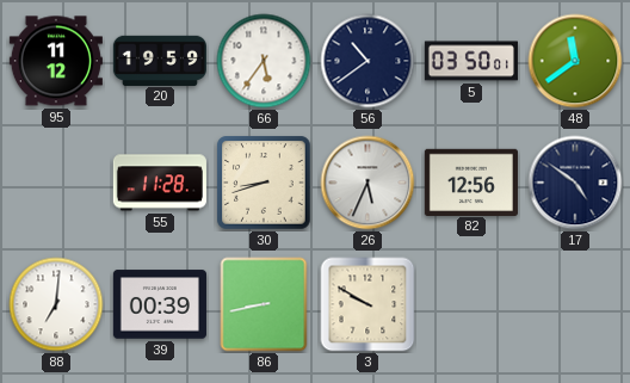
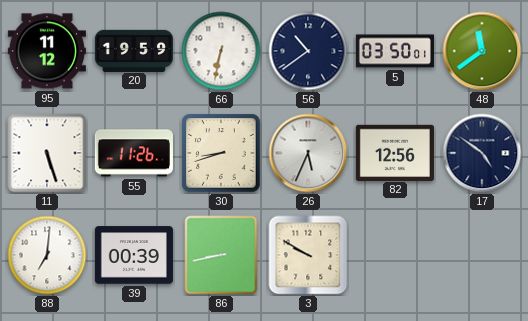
66: 5:36 -> 6:32
11: none -> 5:27
55: 11:28 -> 11:26
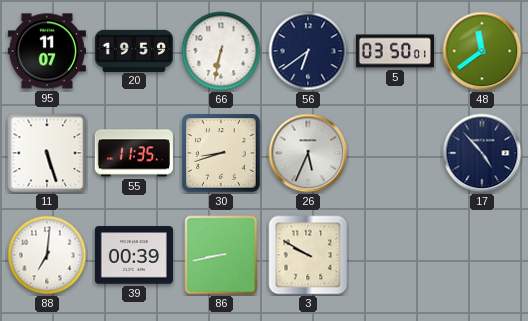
95: 11:12 -> 11:07
56: 10:39 -> 6:39
55: 11:26 -> 11:35
82: 12:56 -> none
17: 4:51 -> 4:53
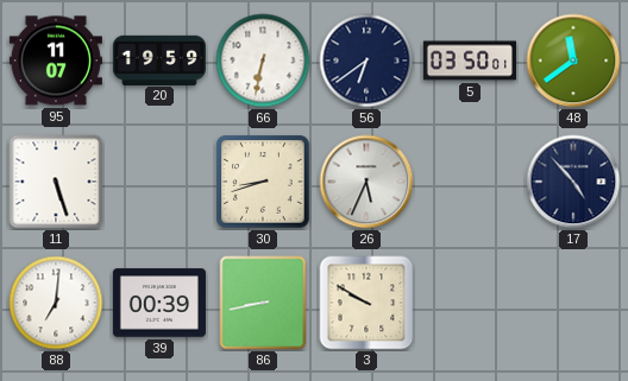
55: 11:35 -> none
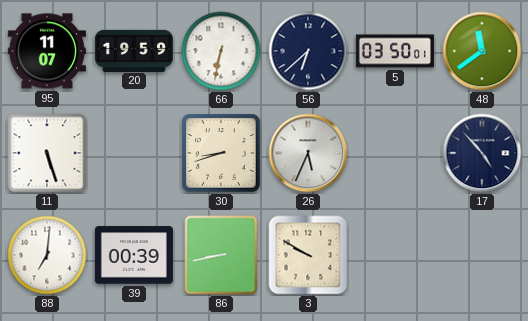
56: 6:39 -> 6:38
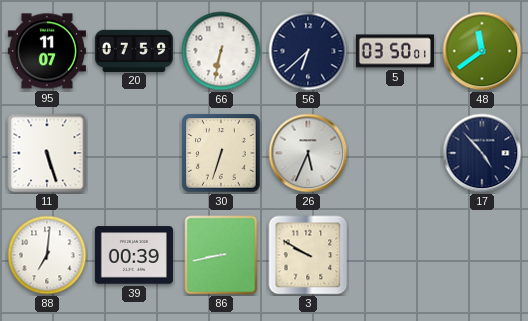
20: 19:59 -> 07:59
30: 8:42 -> 6:33
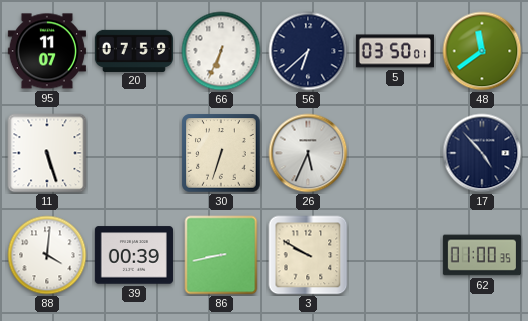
66: 6:32 -> 6:34
88: 7:01 -> 4:01
62: none -> 01:00
